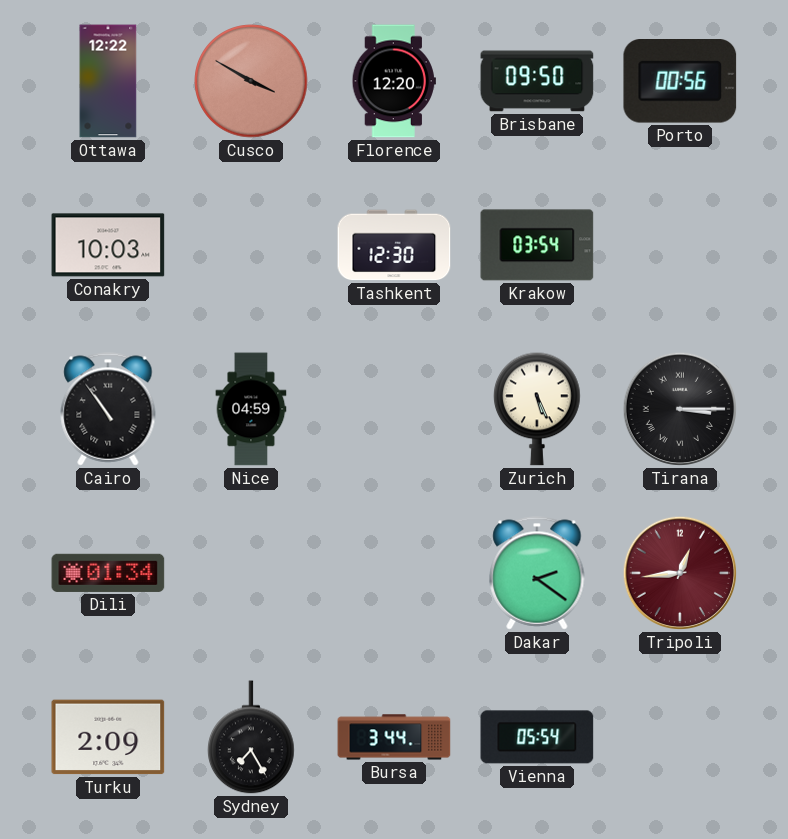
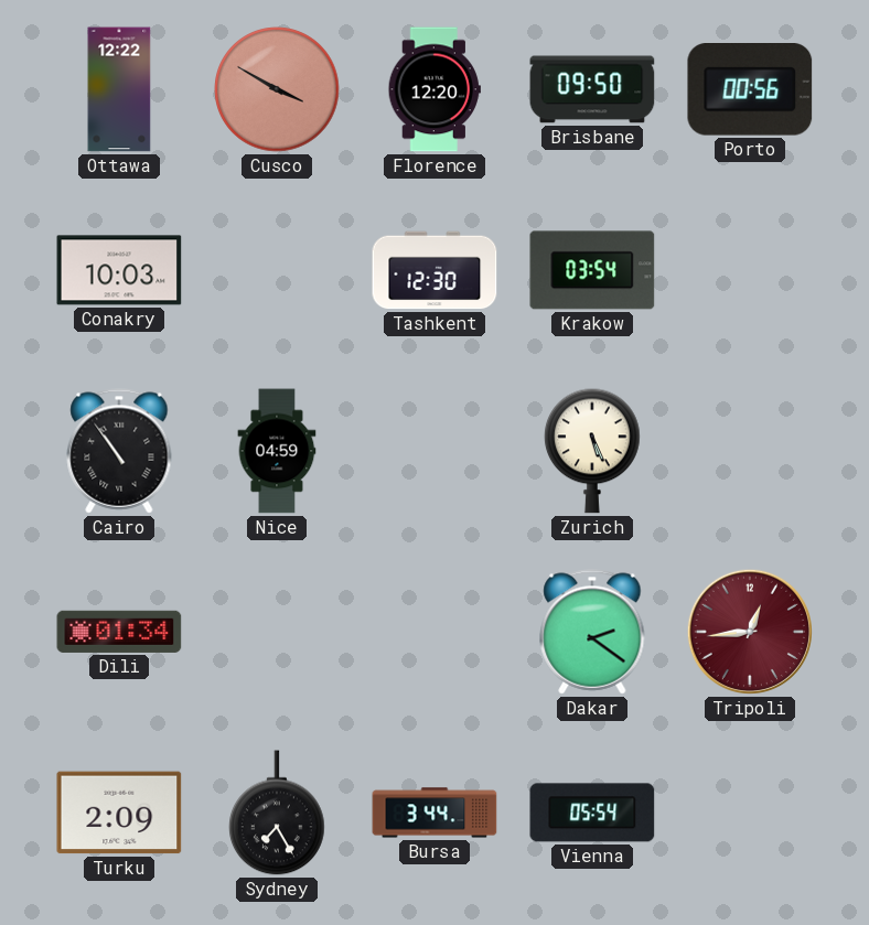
Tirana: 3:15 -> none
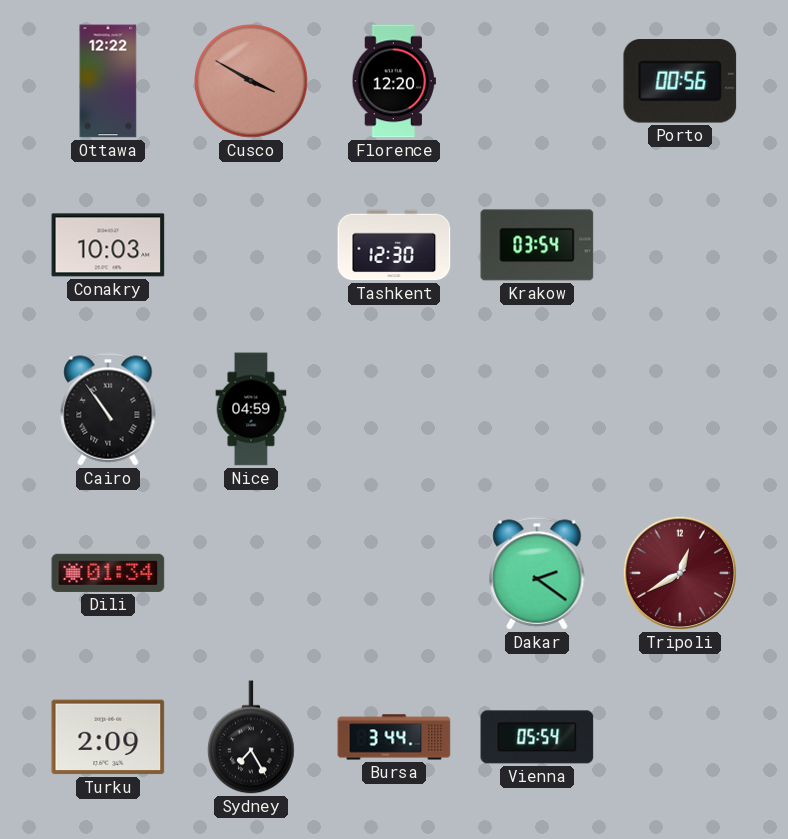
Brisbane: 09:50 -> none
Zurich: 5:26 -> none
Tripoli: 12:44 -> 12:40
